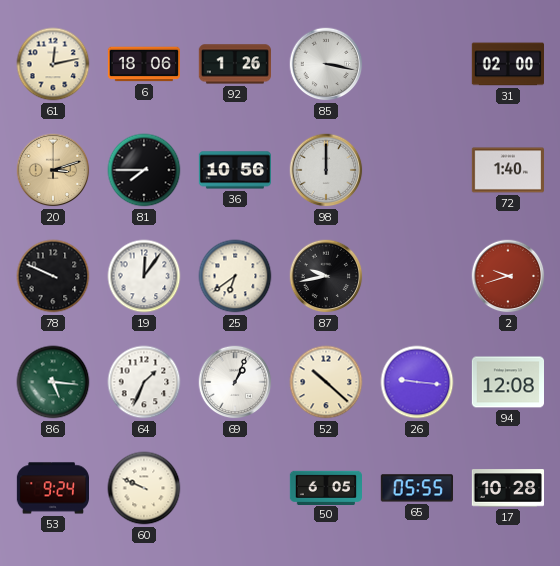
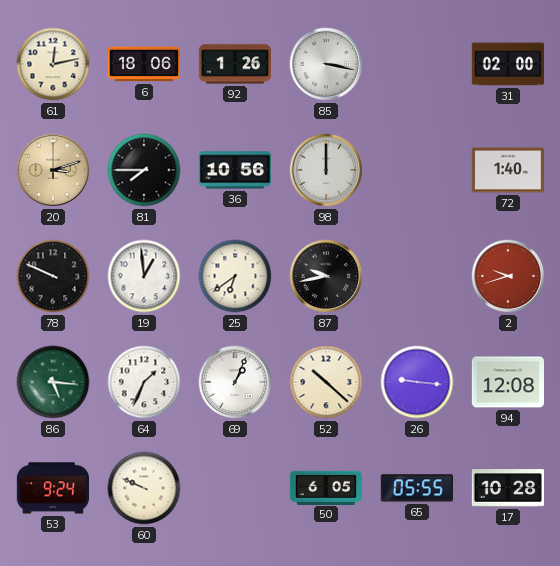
19: 12:06 -> 12:59
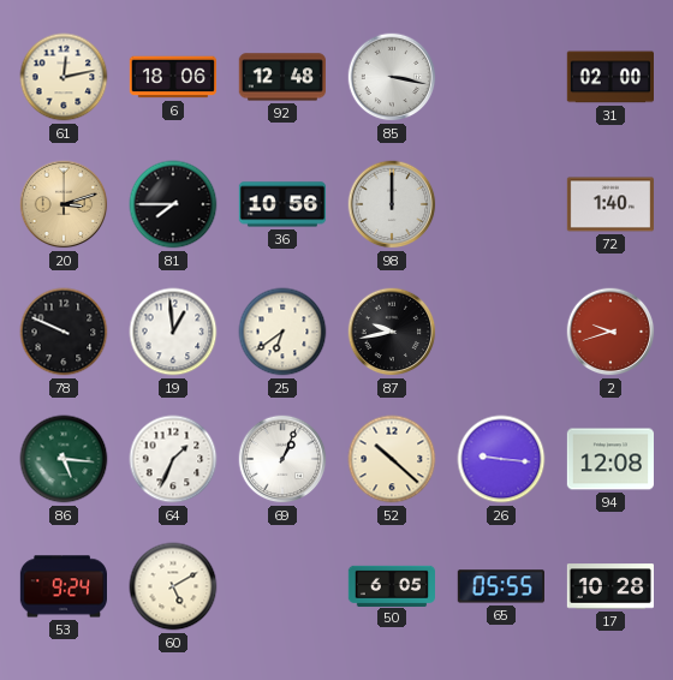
92: 1:26 -> 12:48
60: 9:49 -> 5:10
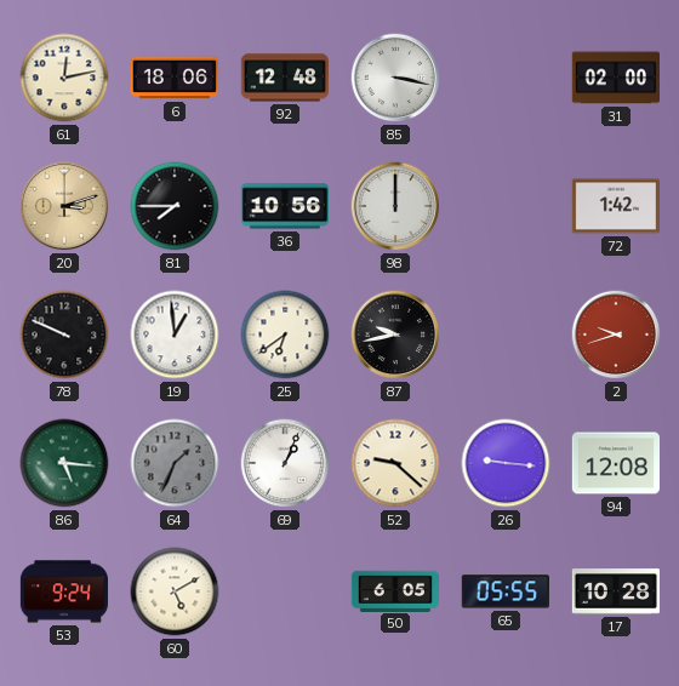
72: 1:40 -> 1:42
64 dial: white -> grey
52: 10:22 -> 9:22
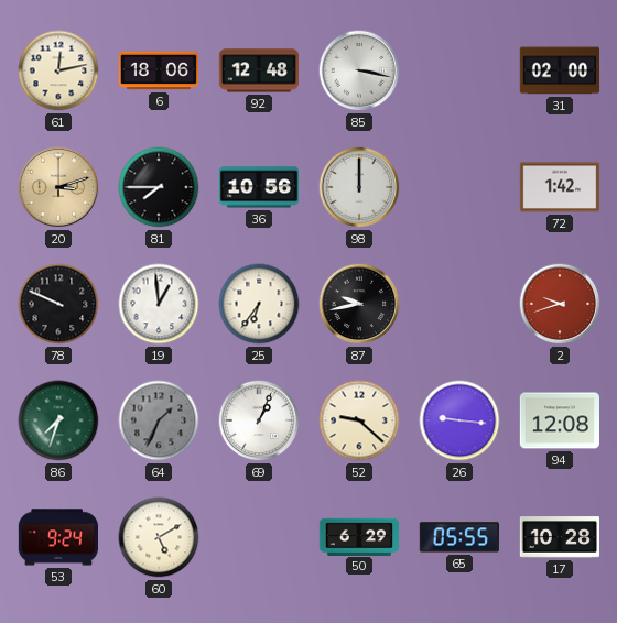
25: 6:39 -> 6:36
86: 5:16 -> 7:33
50: 6:05 -> 6:29
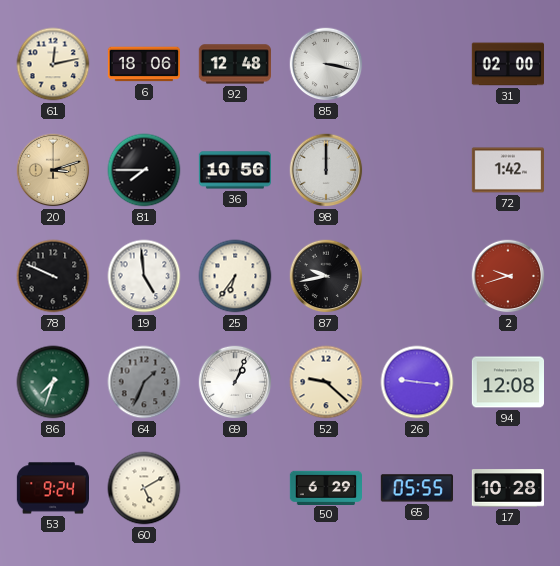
19: 12:59 -> 4:59
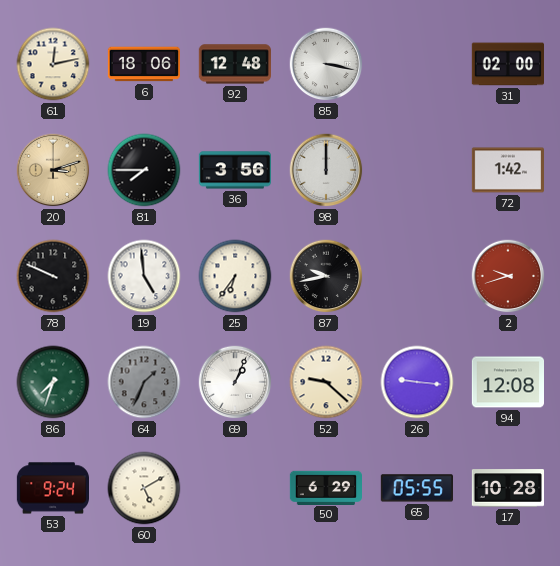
36: 10:56 -> 3:56
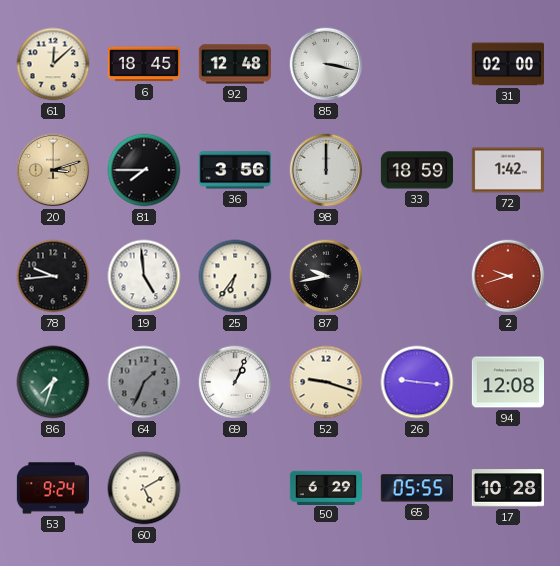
61: 12:13 -> 12:08
6: 18:06 -> 18:45
33: none -> 18:59
78: 9:49 -> 9:44
52: 9:22 -> 9:18
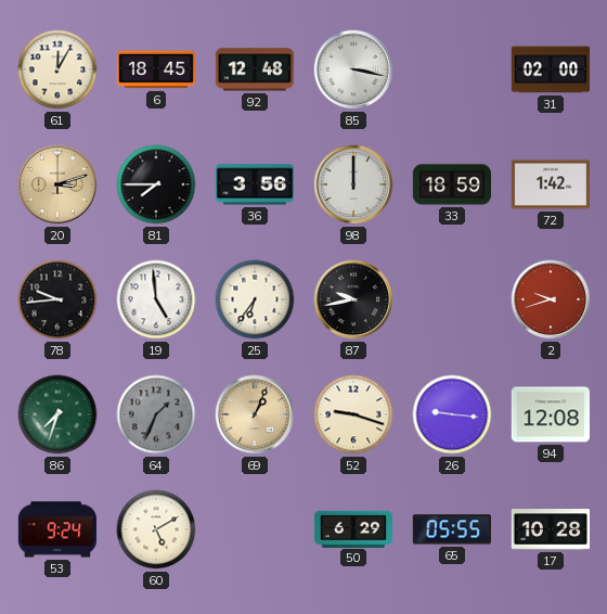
61: 12:08 -> 12:05
69 dial: white -> champagne
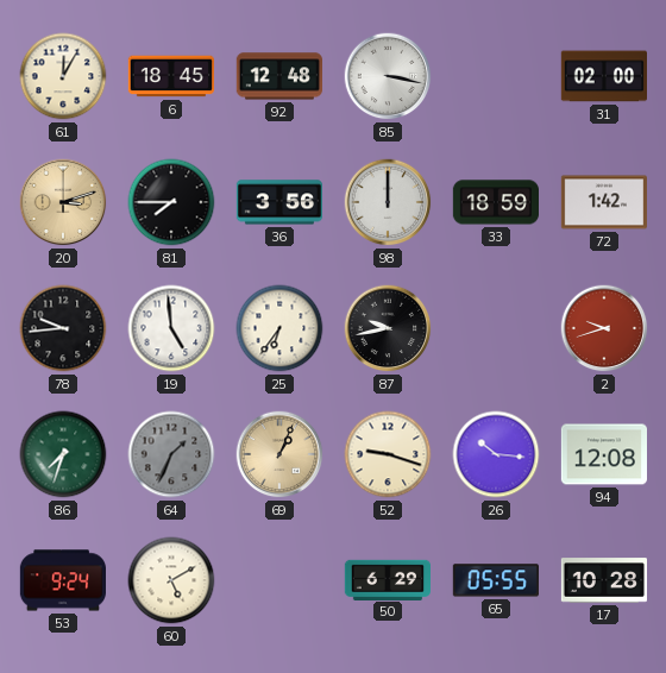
26: 9:16 -> 10:16
